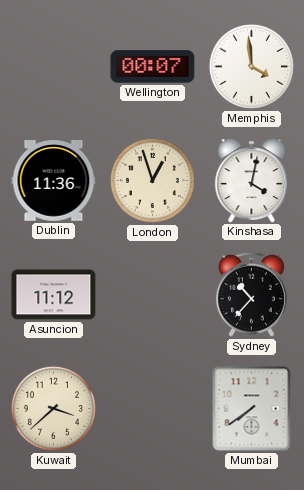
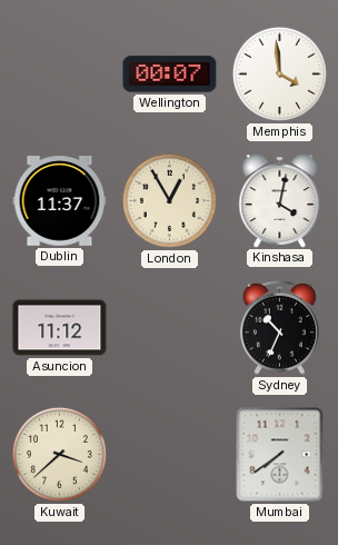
Dublin: 11:36 -> 11:37
London: 12:57 -> 12:55
Sydney: 10:37 -> 10:34
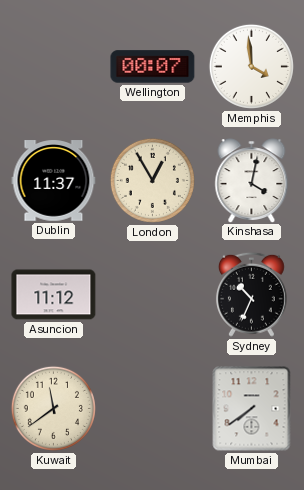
Kuwait: 3:38 -> 11:39
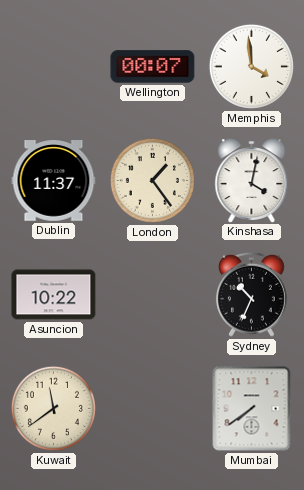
London: 12:55 -> 1:24
Asuncion: 11:12 -> 10:22
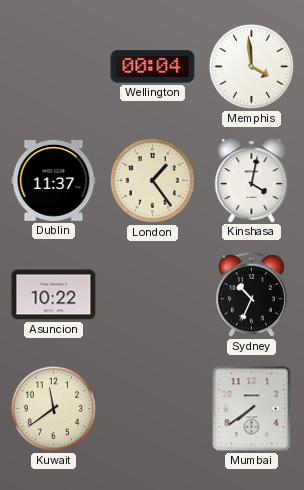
Wellington: 00:07 -> 00:04
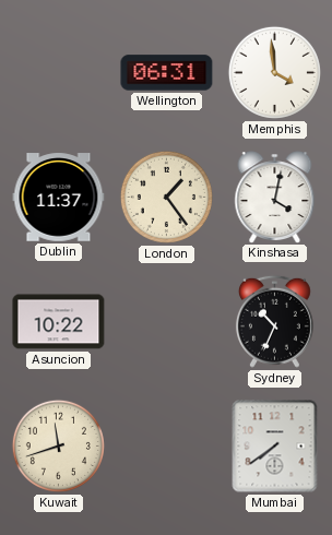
Wellington: 00:04 -> 06:31
Kuwait: 11:39 -> 11:42
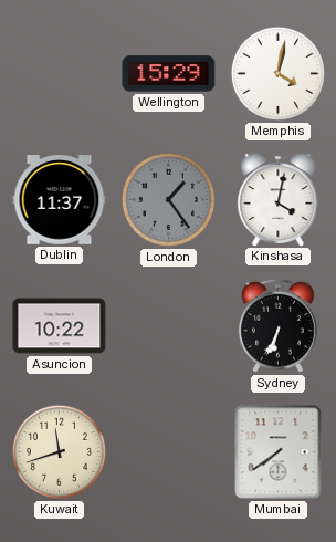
Wellington: 06:31 -> 15:29
Memphis: 3:59 -> 4:02
London dial: cream -> grey
Sydney: 10:34 -> 6:34
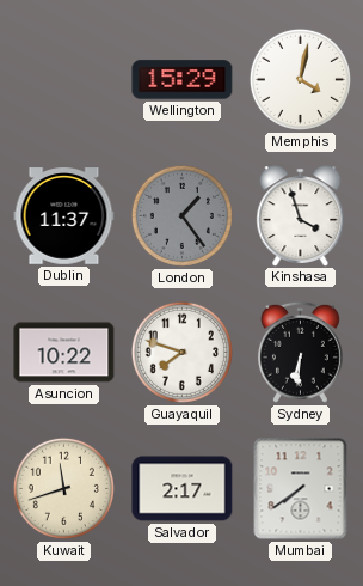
Kinshasa: 4:02 -> 3:57
Guayaquil: none -> 7:48
Sydney: 6:34 -> 6:31
Salvador: none -> 2:17
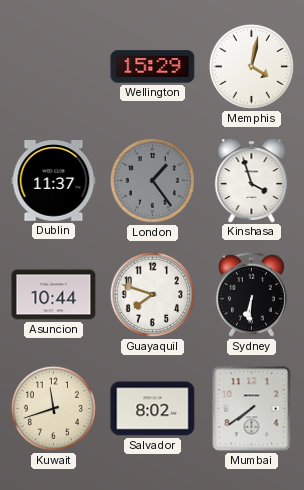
Asuncion: 10:22 -> 10:44
Salvador: 2:17 -> 8:02
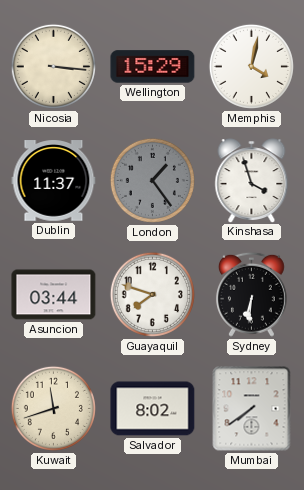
Nicosia: none -> 3:16
Asuncion: 10:44 -> 03:44
